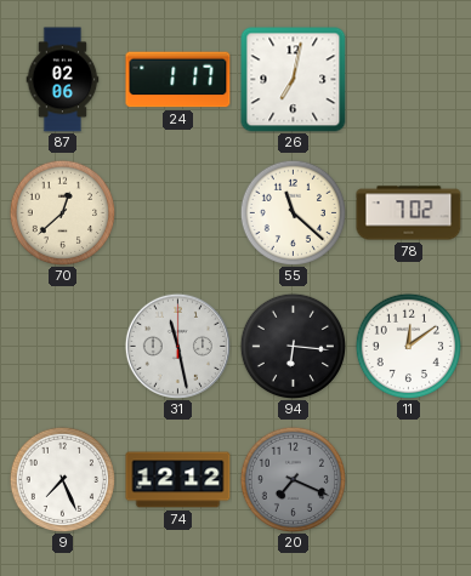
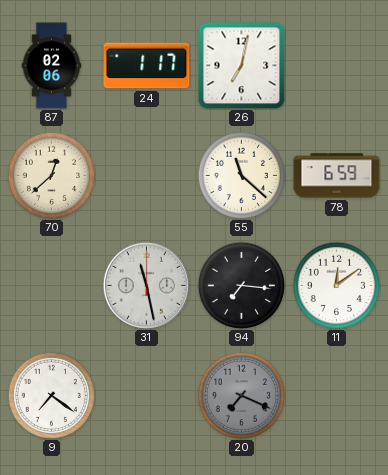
78: 7:02 -> 6:59
94: 6:16 -> 7:16
9: 7:26 -> 7:21
74: 12:12 -> none
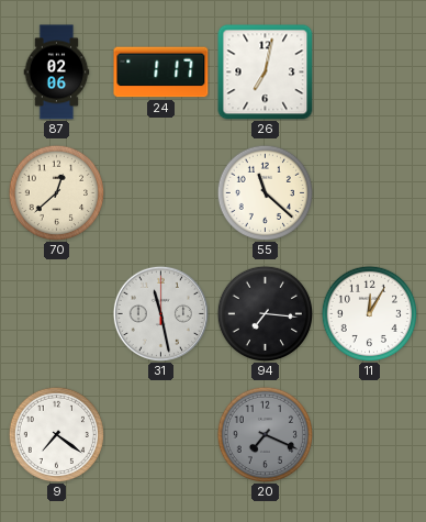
78: 6:59 -> none
11: 12:09 -> 12:05
